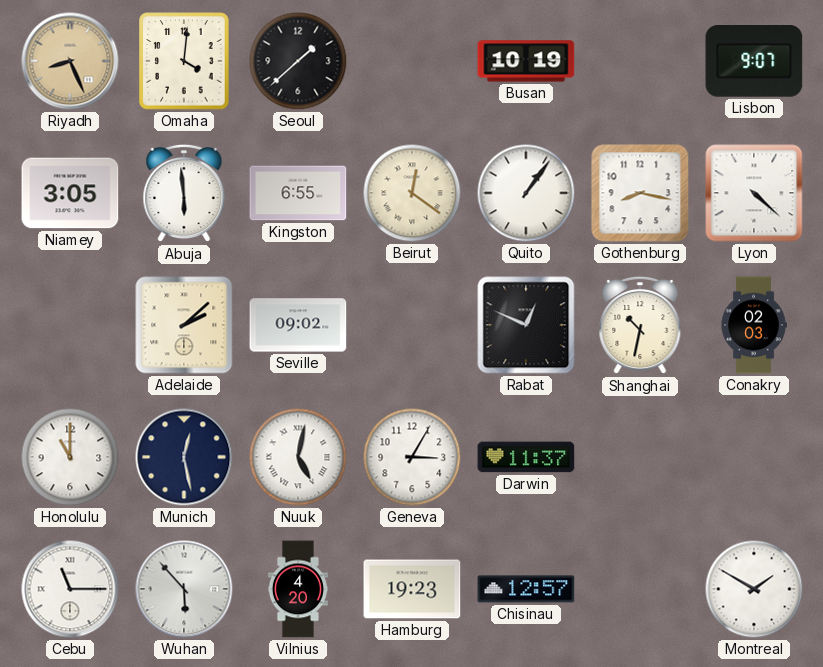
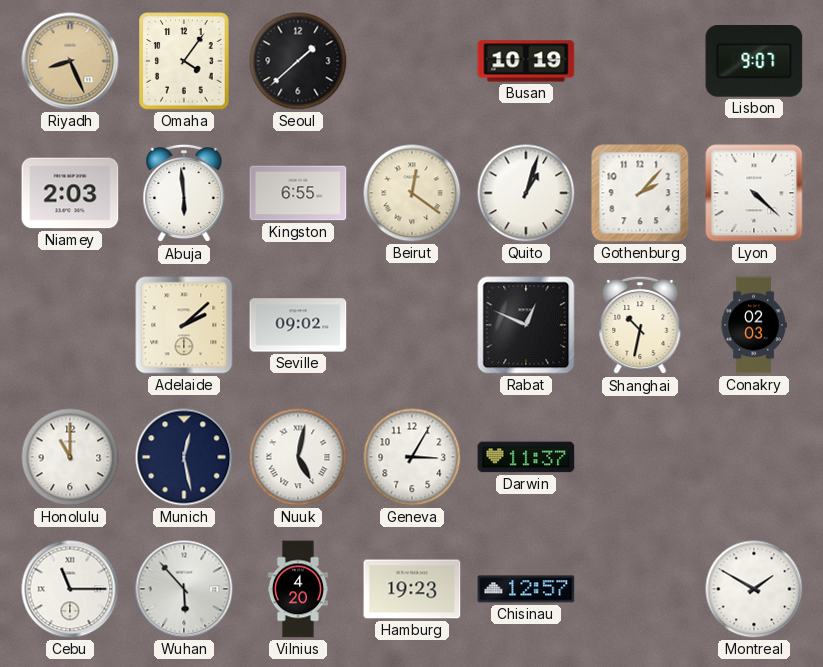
Omaha: 4:01 -> 4:06
Niamey: 3:05 -> 2:03
Quito: 1:06 -> 1:03
Gothenburg: 8:17 -> 2:07
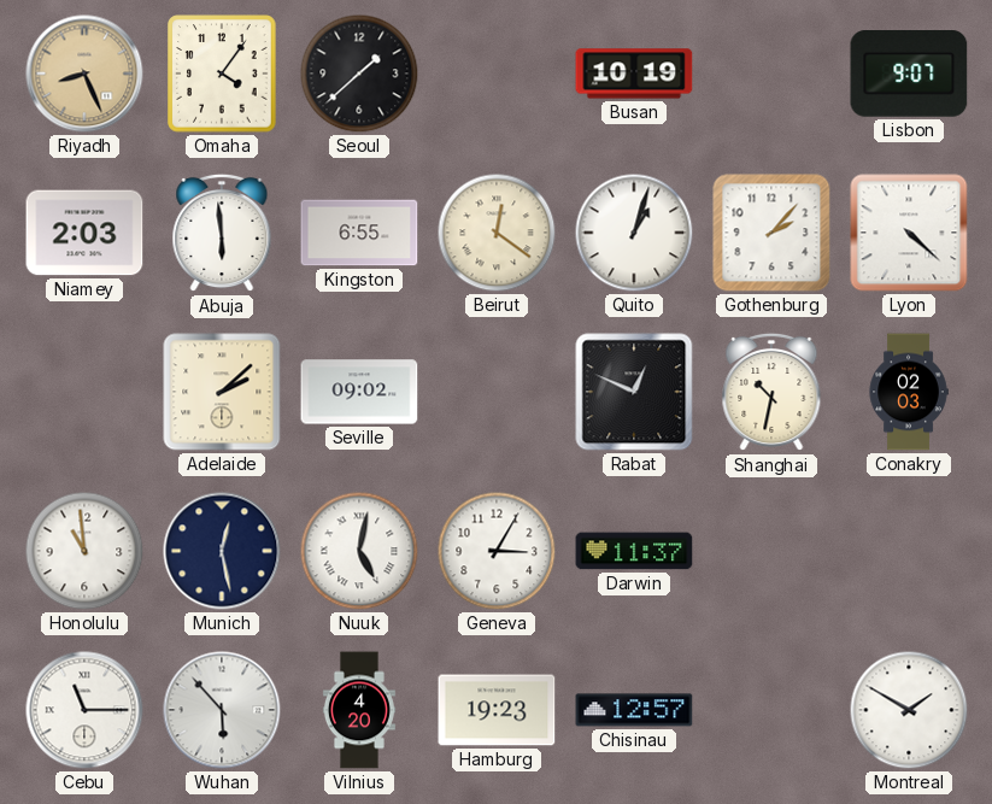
Honolulu: 11:00 -> 10:59
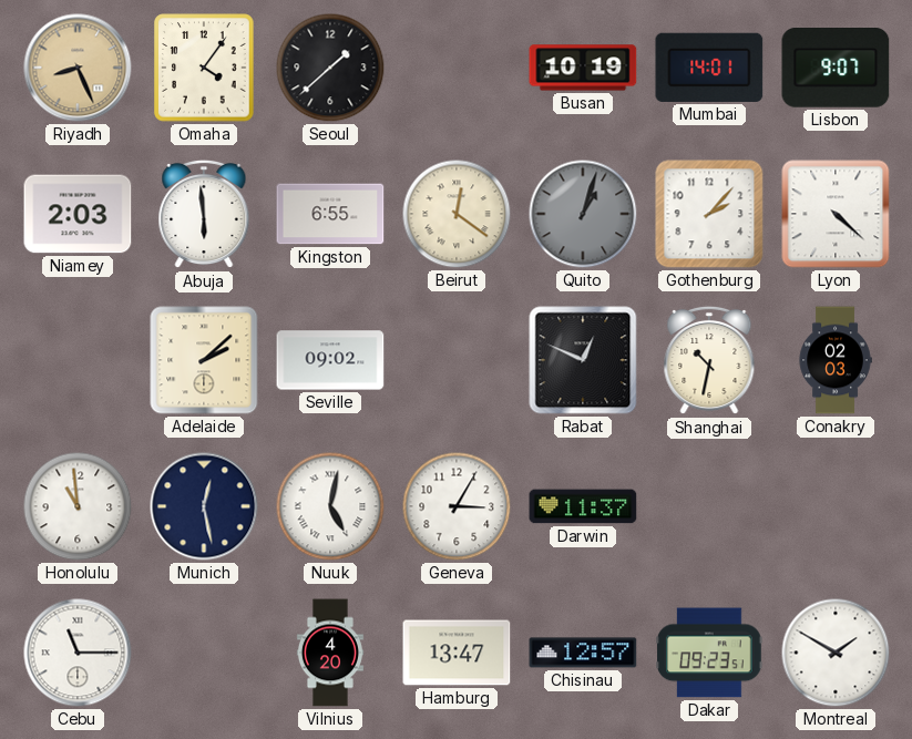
Mumbai: none -> 14:01
Quito dial: white -> grey
Wuhan: 5:53 -> none
Hamburg: 19:23 -> 13:47
Dakar: none -> 09:23
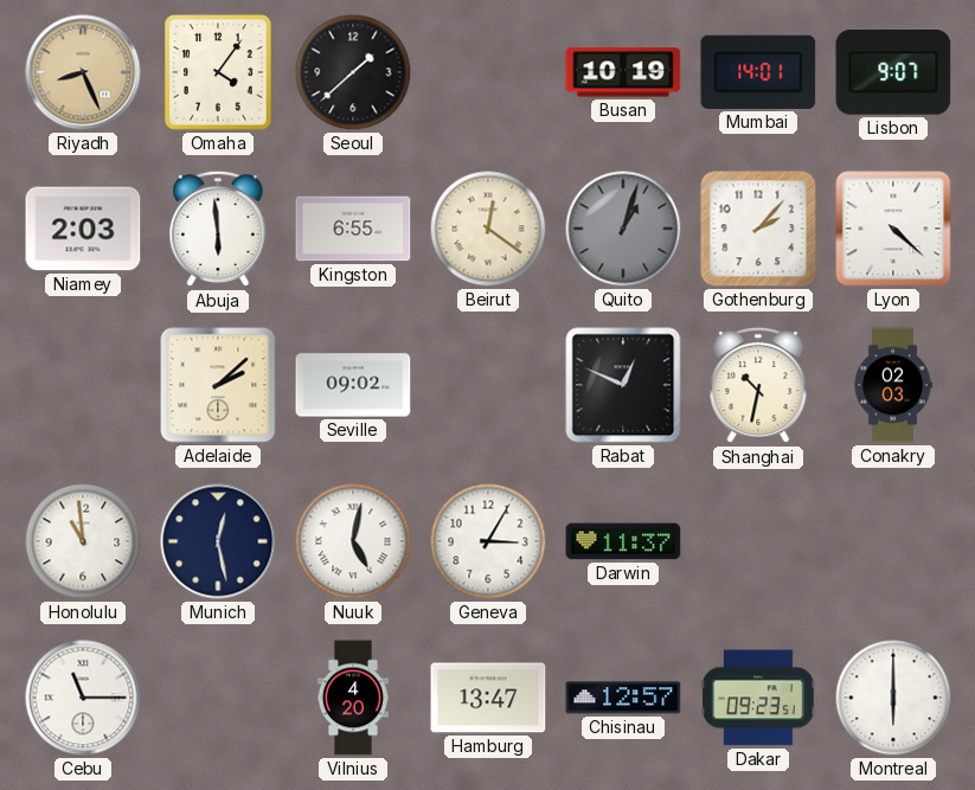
Montreal: 1:50 -> 6:00
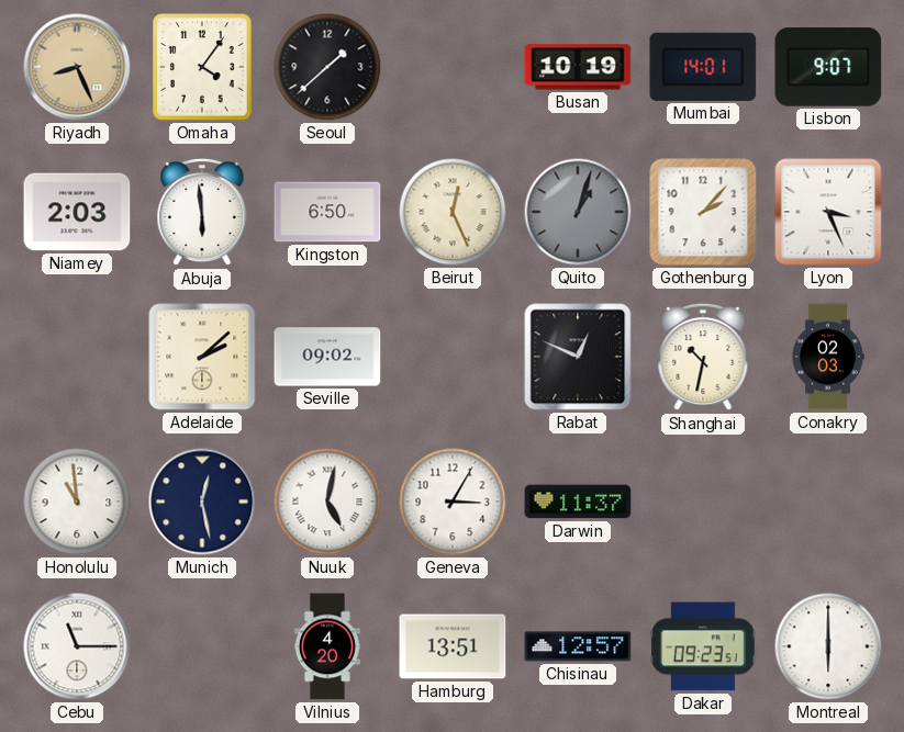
Kingston: 6:55 -> 6:50
Beirut: 12:21 -> 12:26
Lyon: 4:22 -> 3:26
Hamburg: 13:47 -> 13:51
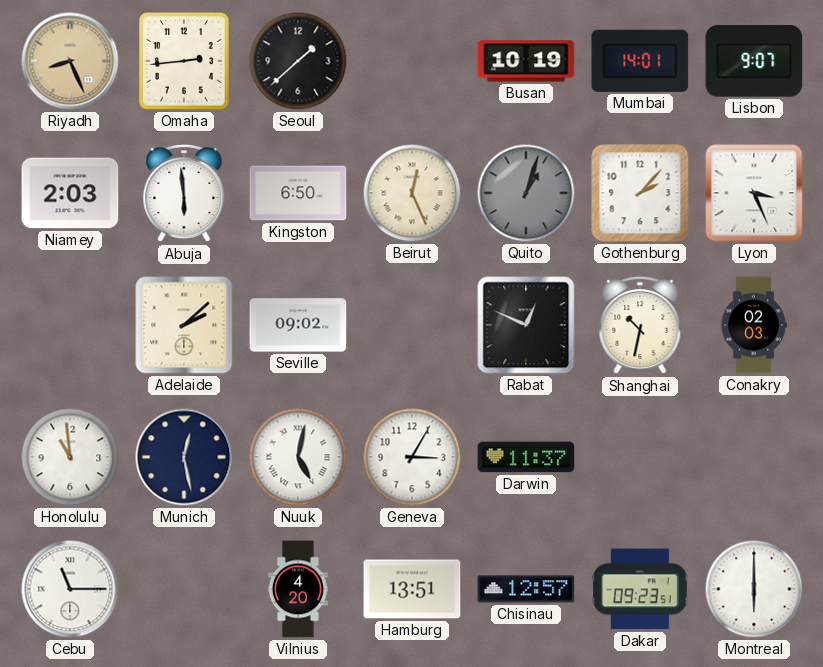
Omaha: 4:06 -> 2:44
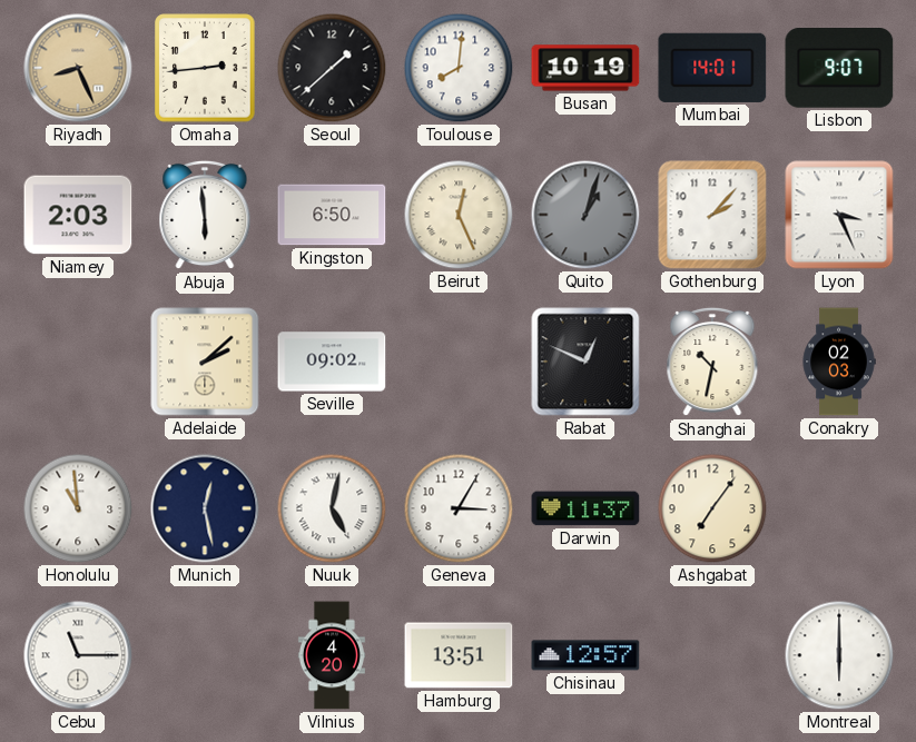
Toulouse: none -> 8:01
Ashgabat: none -> 7:06
Dakar: 09:23 -> none
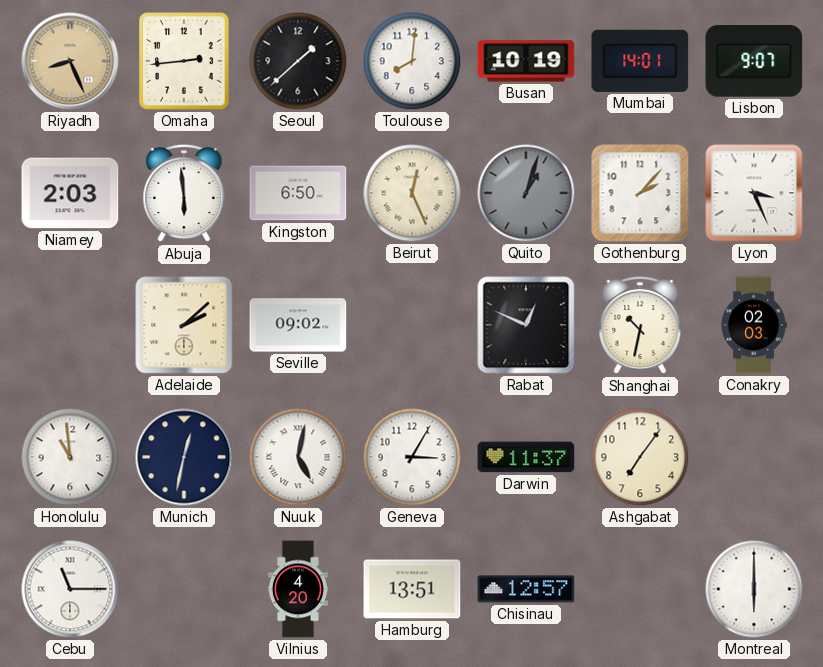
Munich: 12:28 -> 12:32
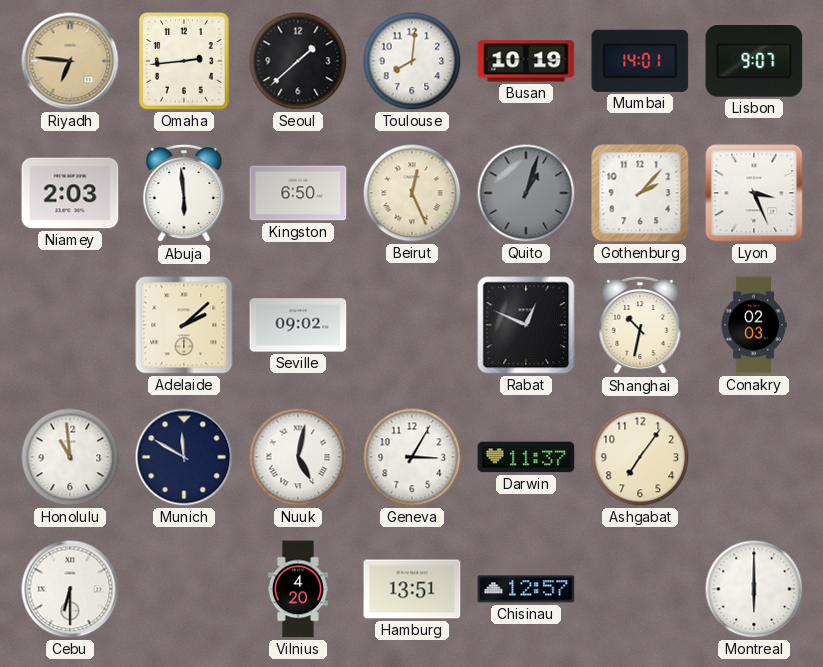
Riyadh: 8:26 -> 6:46
Munich: 12:32 -> 11:50
Cebu: 11:15 -> 6:30
